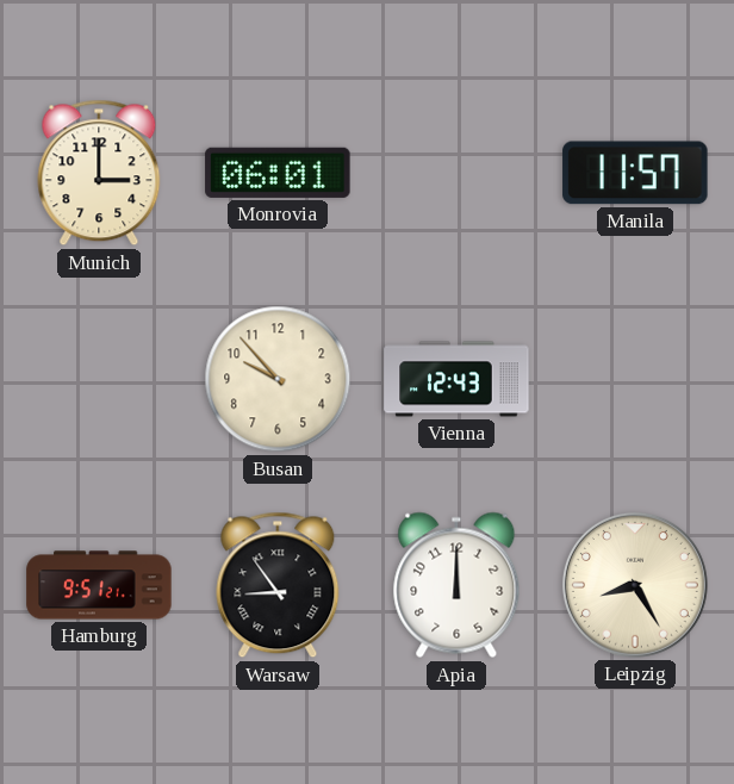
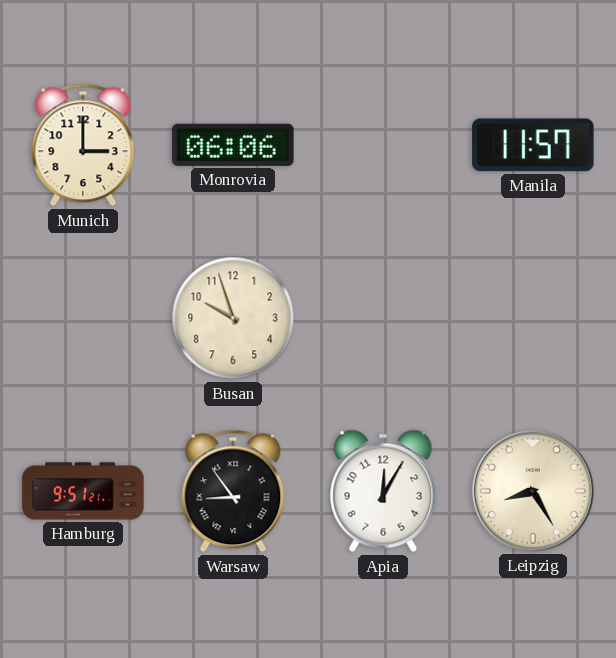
Monrovia: 06:01 -> 06:06
Busan: 9:53 -> 9:57
Vienna: 12:43 -> none
Apia: 12:00 -> 12:05
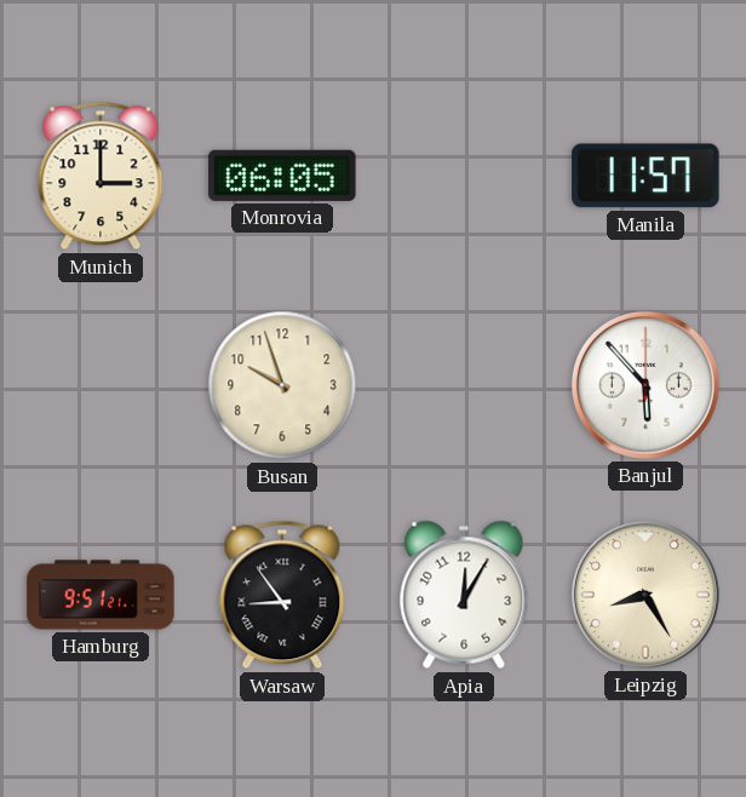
Monrovia: 06:06 -> 06:05
Banjul: none -> 5:53
